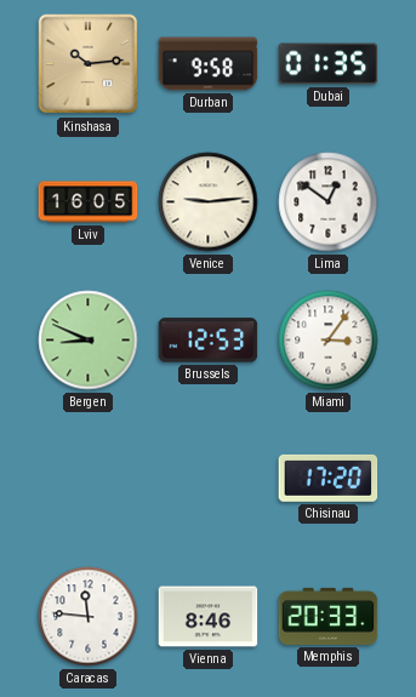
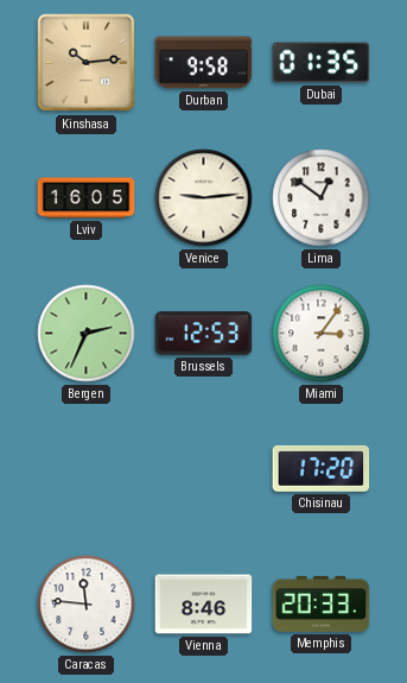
Bergen: 8:49 -> 2:34
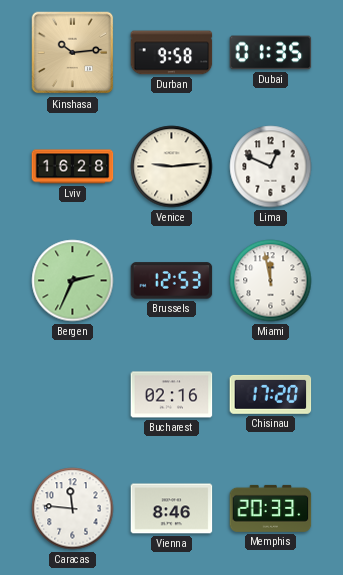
Lviv: 16:05 -> 16:28
Lima: 12:51 -> 12:49
Miami: 3:06 -> 11:58
Bucharest: none -> 02:16
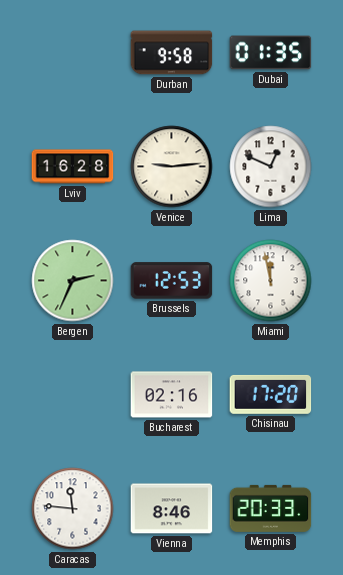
Kinshasa: 10:14 -> none
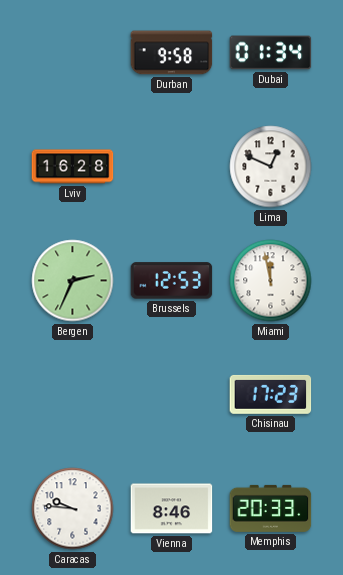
Dubai: 01:35 -> 01:34
Venice: 9:14 -> none
Bucharest: 02:16 -> none
Chisinau: 17:20 -> 17:23
Caracas: 11:46 -> 9:46
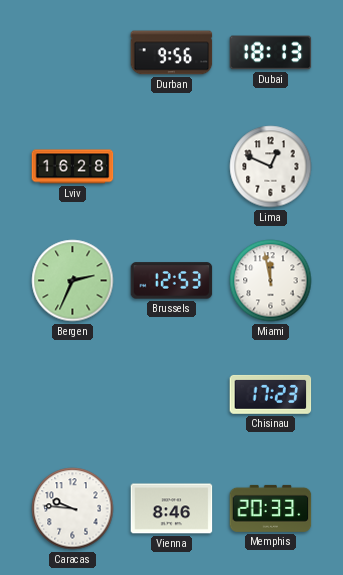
Durban: 9:58 -> 9:56
Dubai: 01:34 -> 18:13
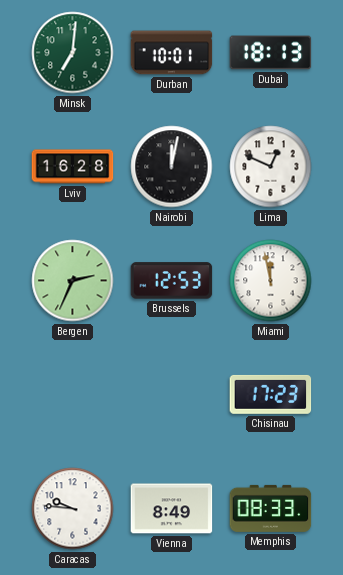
Minsk: none -> 7:01
Durban: 9:56 -> 10:01
Nairobi: none -> 12:02
Vienna: 8:46 -> 8:49
Memphis: 20:33 -> 08:33
